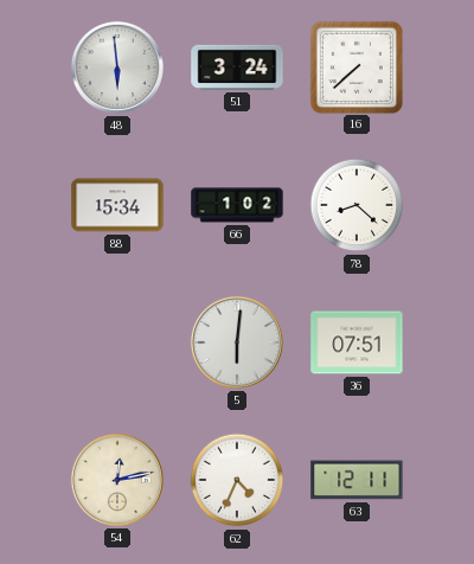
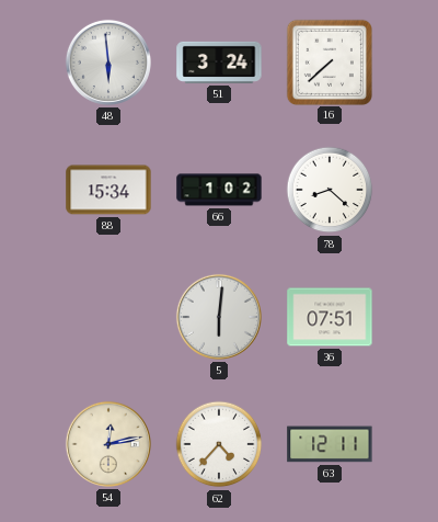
62: 4:34 -> 4:37
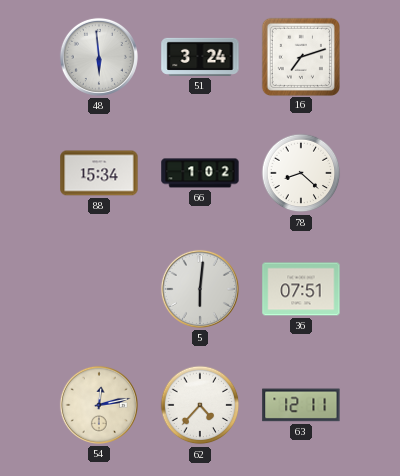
16: 7:38 -> 7:12
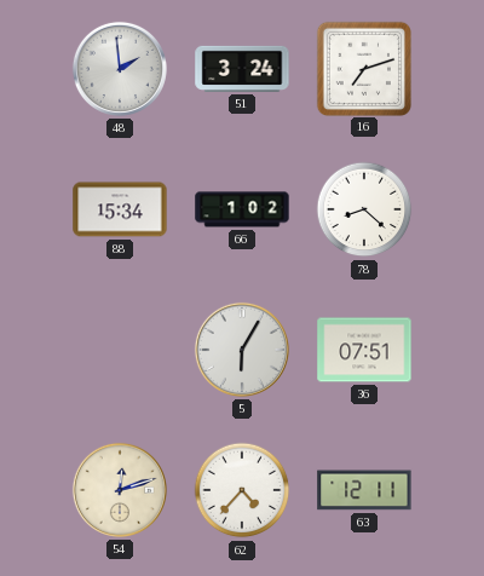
48: 5:59 -> 1:59
5: 6:01 -> 6:05
54: 12:13 -> 12:12
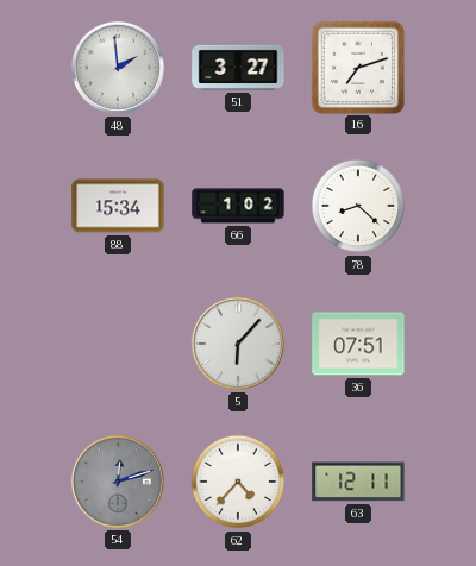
51: 3:24 -> 3:27
5: 6:05 -> 6:07
54 dial: cream -> grey
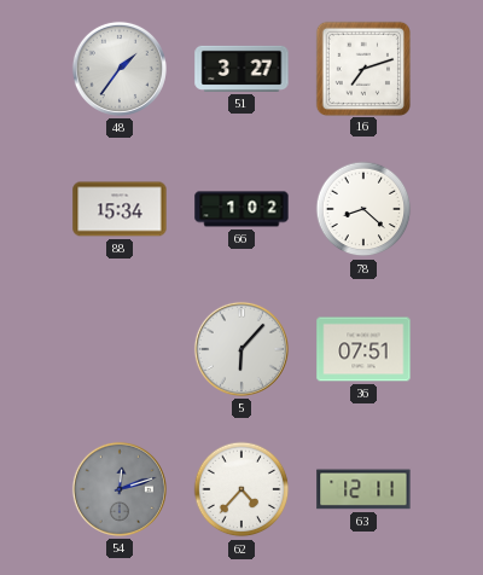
48: 1:59 -> 1:36
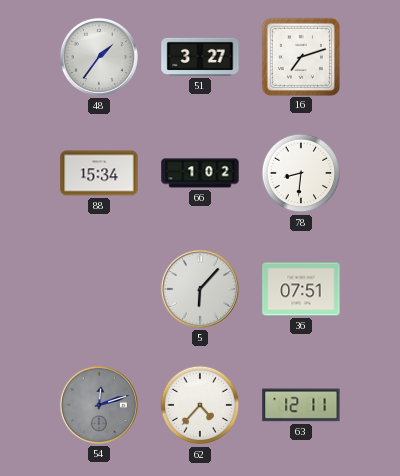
78: 8:22 -> 8:31
